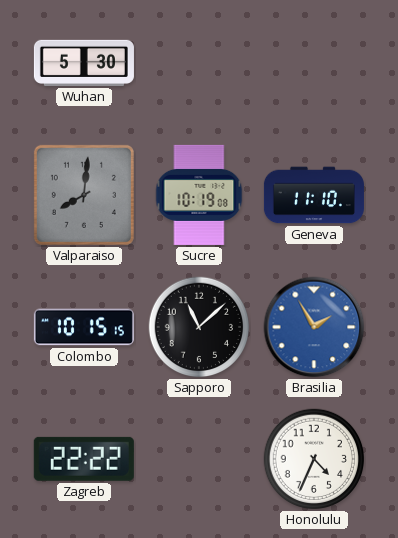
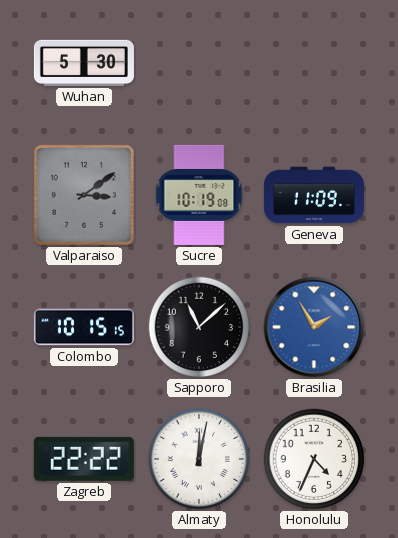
Valparaiso: 8:01 -> 3:09
Geneva: 11:10 -> 11:09
Almaty: none -> 12:02
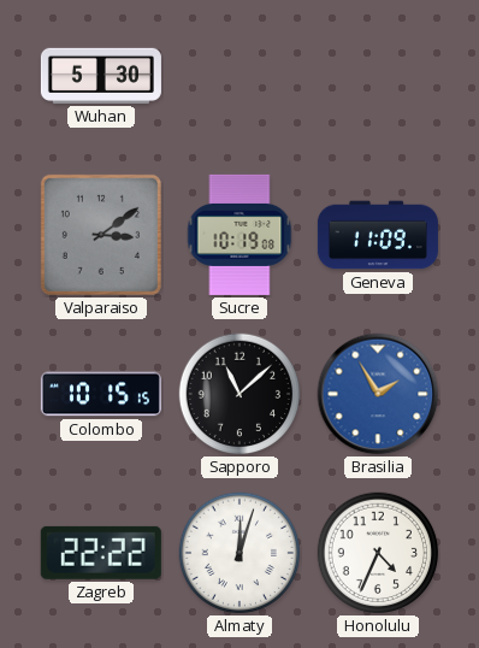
Almaty: 12:02 -> 12:03
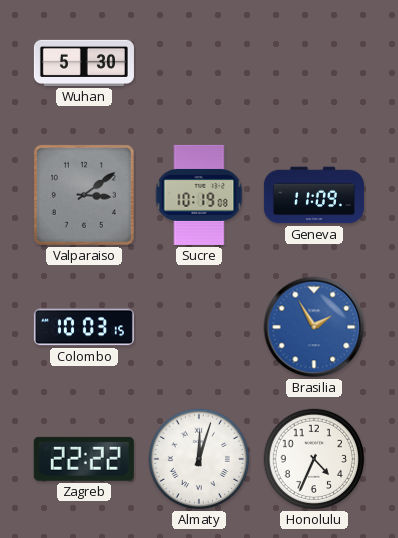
Colombo: 10:15 -> 10:03
Sapporo: 11:08 -> none
